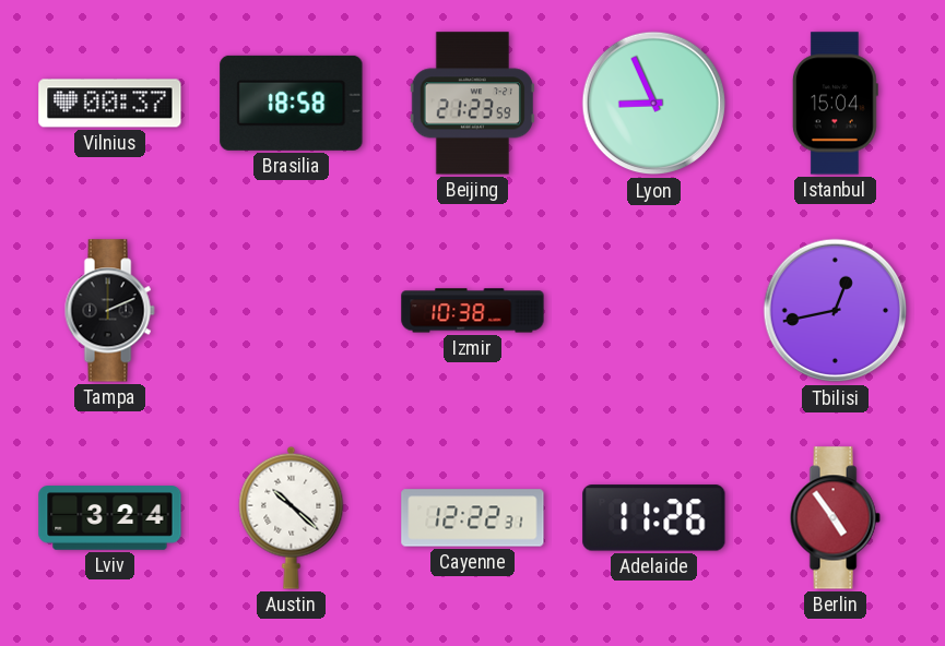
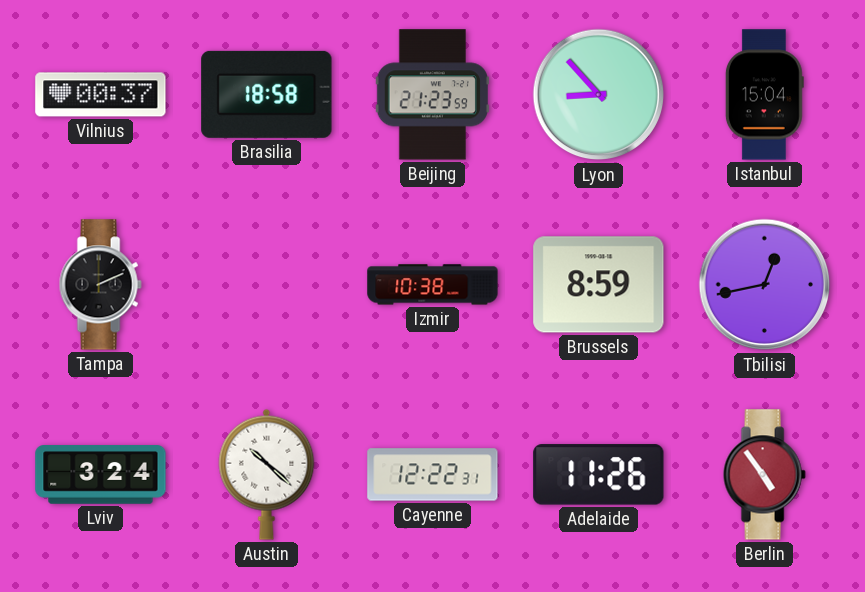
Lyon: 8:56 -> 8:53
Brussels: none -> 8:59
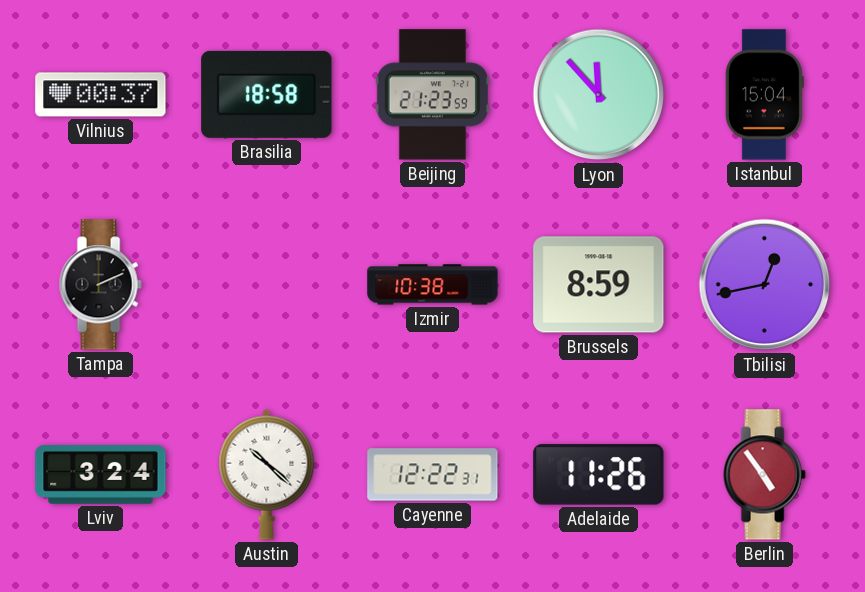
Lyon: 8:53 -> 11:53
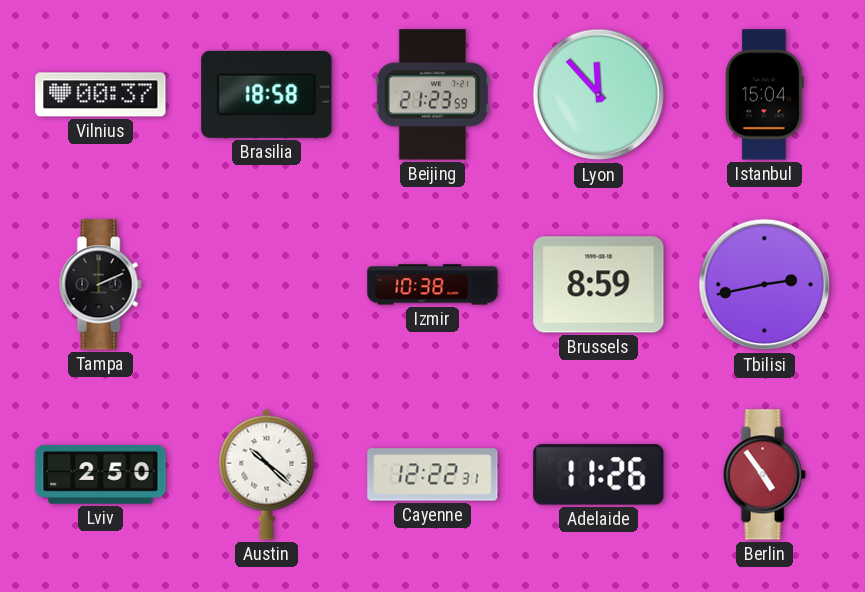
Tbilisi: 12:43 -> 2:43
Lviv: 3:24 -> 2:50
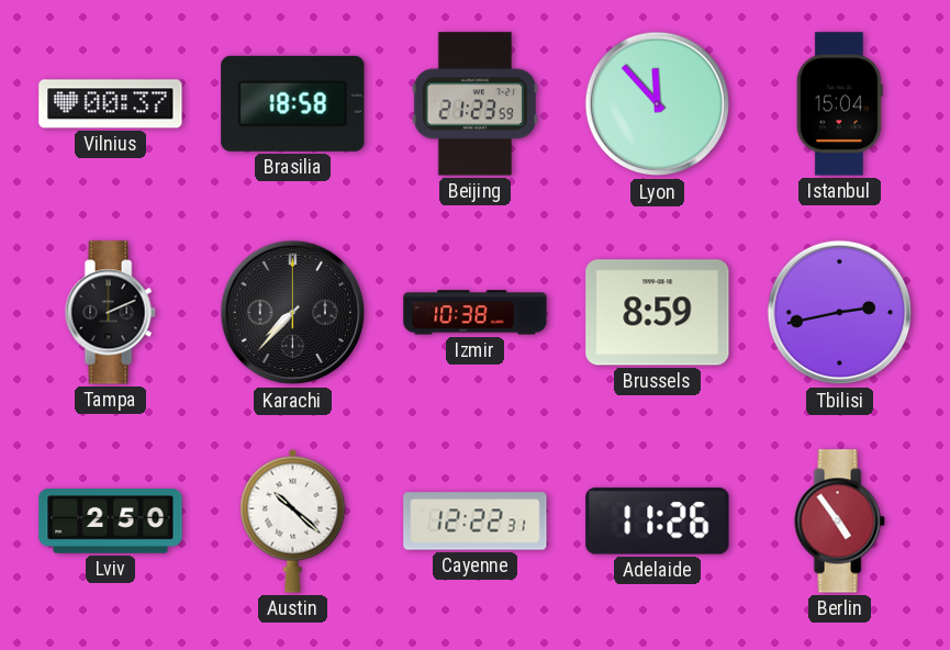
Karachi: none -> 7:37
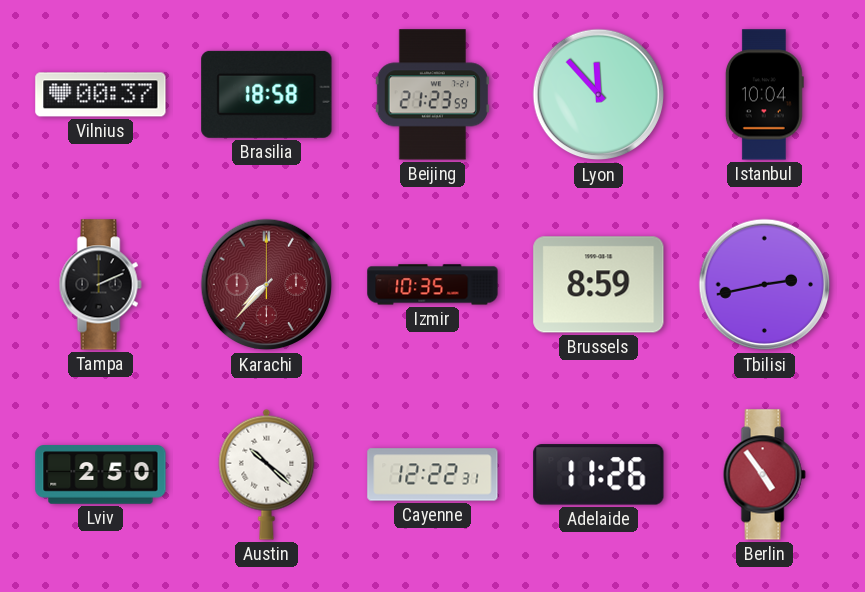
Istanbul: 15:04 -> 10:04
Karachi dial: black -> burgundy
Izmir: 10:38 -> 10:35
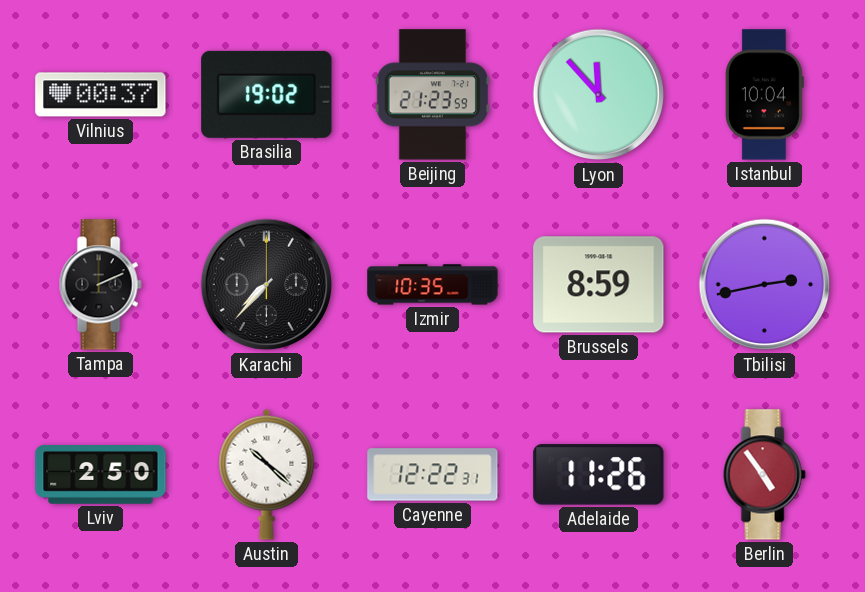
Brasilia: 18:58 -> 19:02
Karachi dial: burgundy -> black
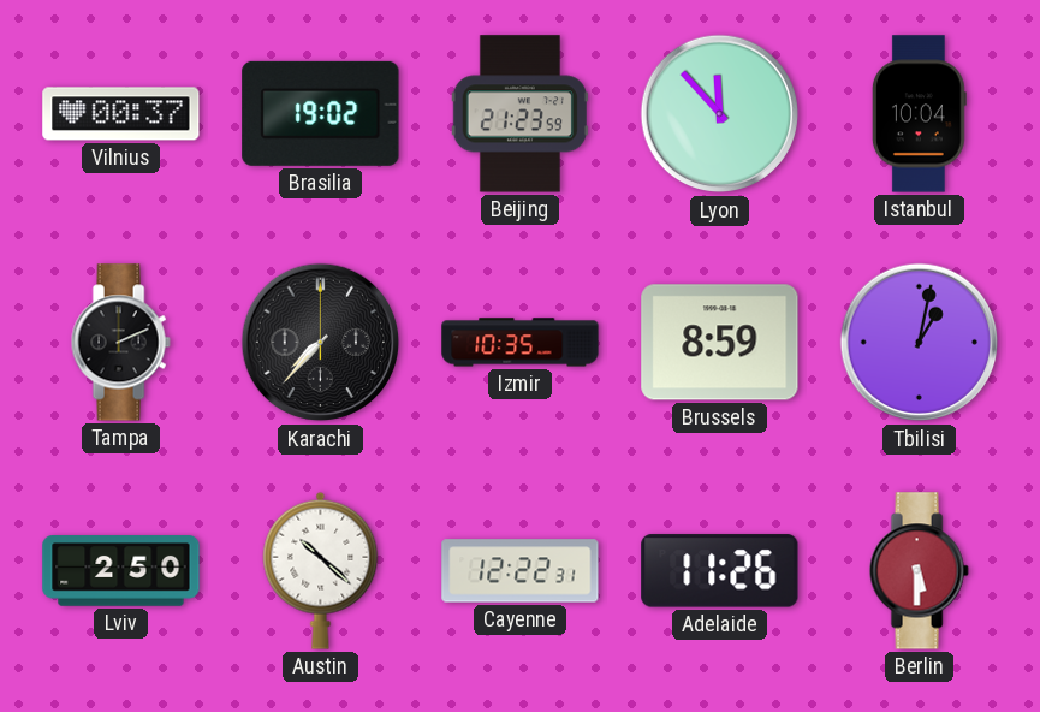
Tbilisi: 2:43 -> 1:02
Berlin: 4:54 -> 5:30
